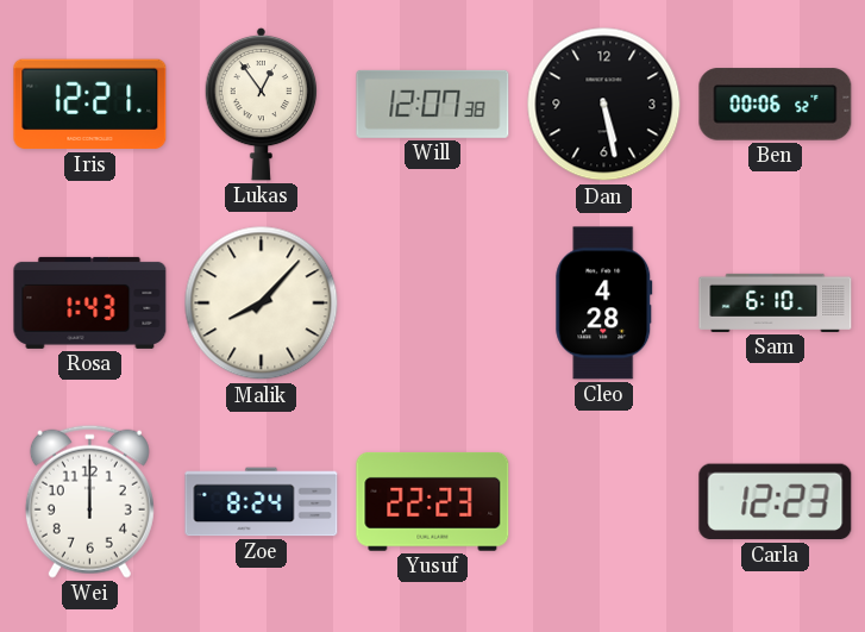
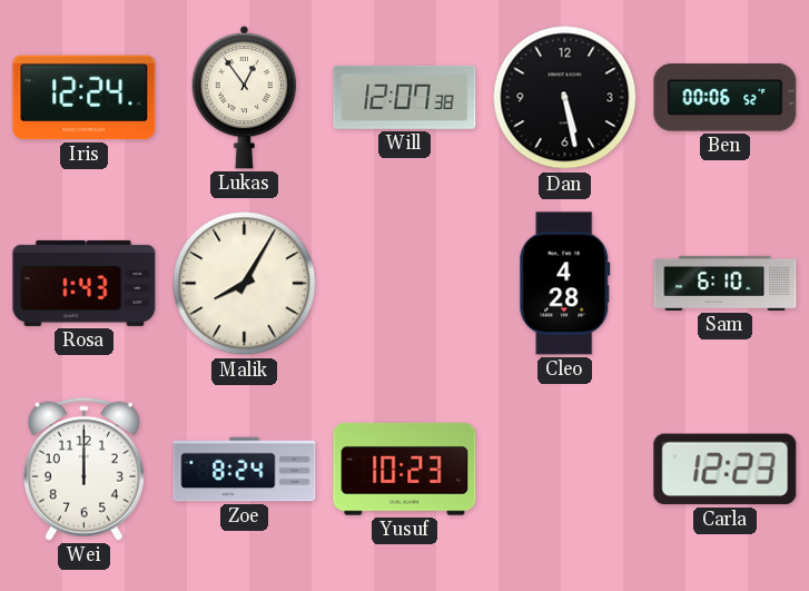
Iris: 12:21 -> 12:24
Malik: 8:07 -> 8:05
Yusuf: 22:23 -> 10:23
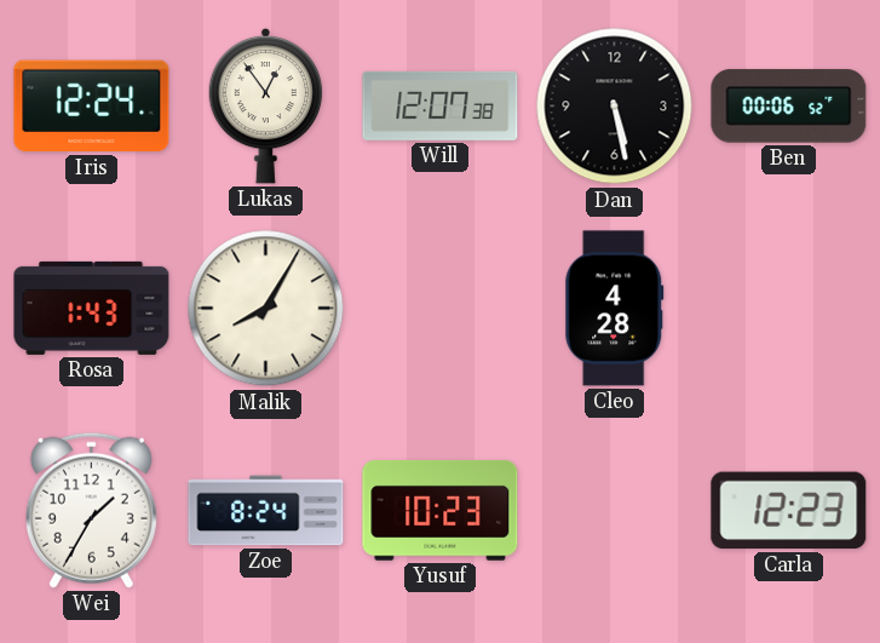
Sam: 6:10 -> none
Wei: 12:00 -> 1:35
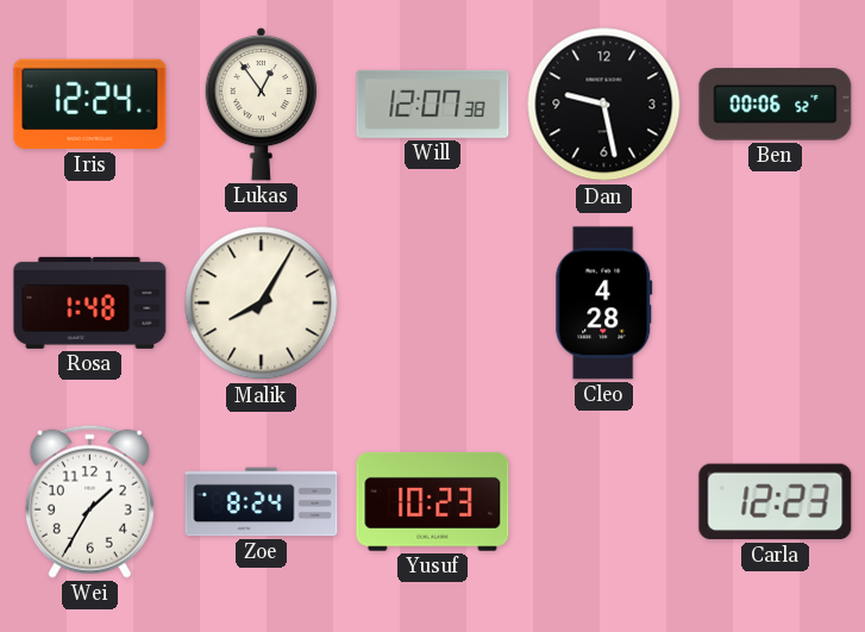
Dan: 5:28 -> 9:28
Rosa: 1:43 -> 1:48
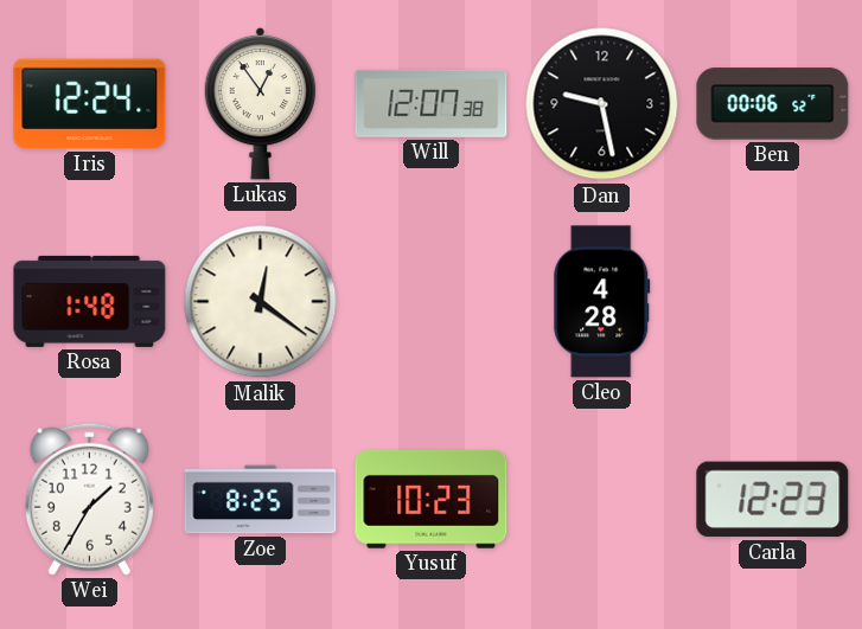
Malik: 8:05 -> 12:21
Zoe: 8:24 -> 8:25
